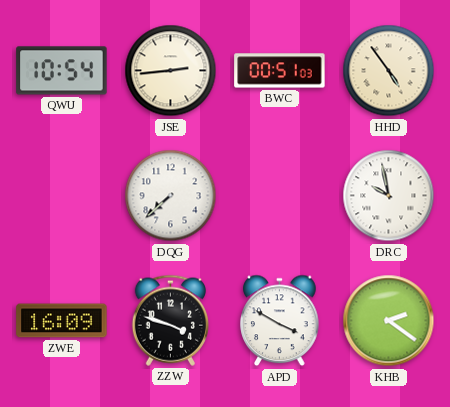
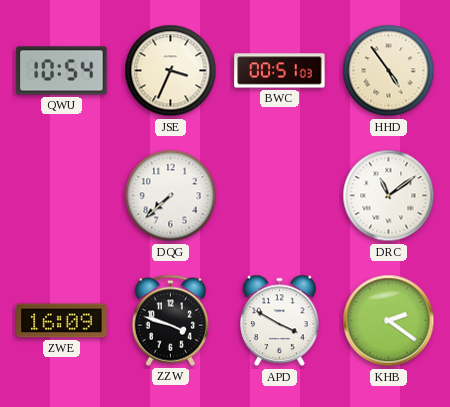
JSE: 2:44 -> 3:34
DRC: 9:58 -> 11:09
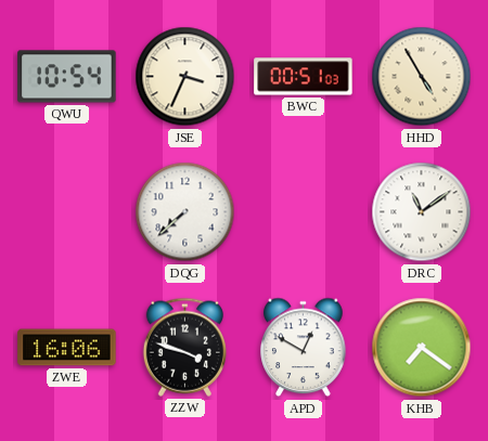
HHD: 4:54 -> 4:55
ZWE: 16:09 -> 16:06
APD: 3:50 -> 12:50
KHB: 2:21 -> 7:21
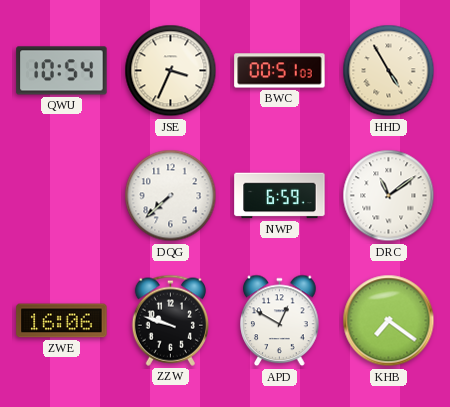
NWP: none -> 6:59
ZZW: 3:48 -> 9:48
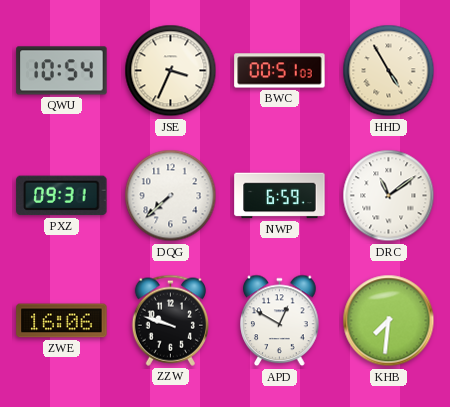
PXZ: none -> 09:31
KHB: 7:21 -> 7:31
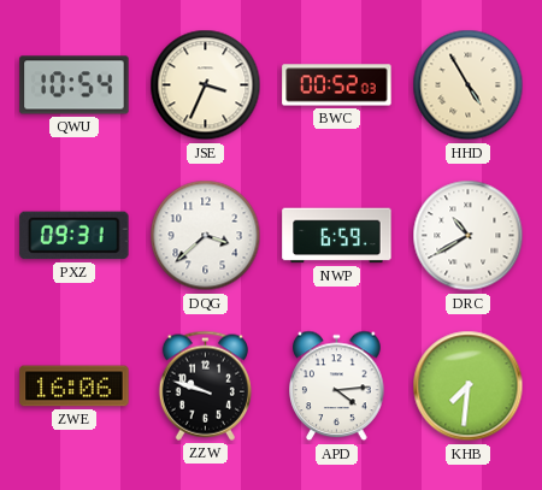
BWC: 00:51 -> 00:52
DQG: 7:38 -> 3:38
DRC: 11:09 -> 10:40
APD: 12:50 -> 4:14
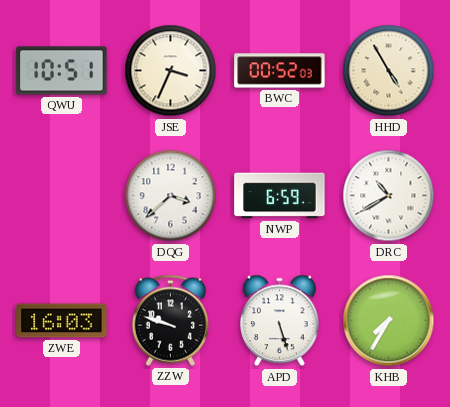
QWU: 10:54 -> 10:51
PXZ: 09:31 -> none
ZWE: 16:06 -> 16:03
APD: 4:14 -> 5:27
KHB: 7:31 -> 7:35
